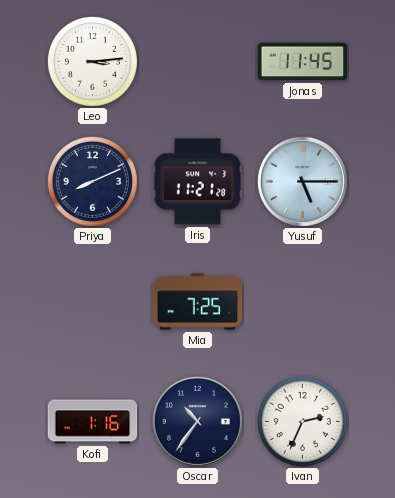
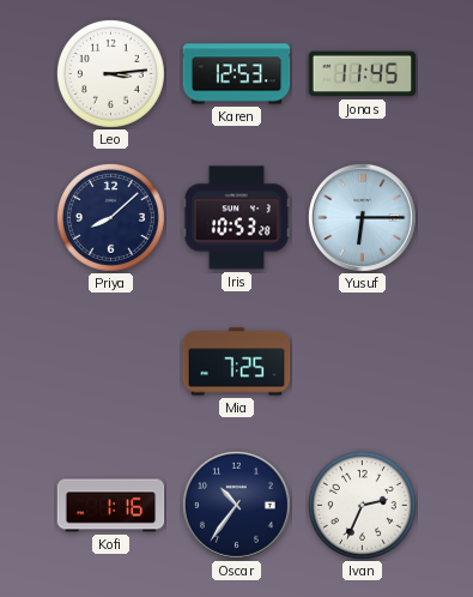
Karen: none -> 12:53
Priya: 8:11 -> 8:08
Iris: 11:21 -> 10:53
Yusuf: 5:15 -> 6:15
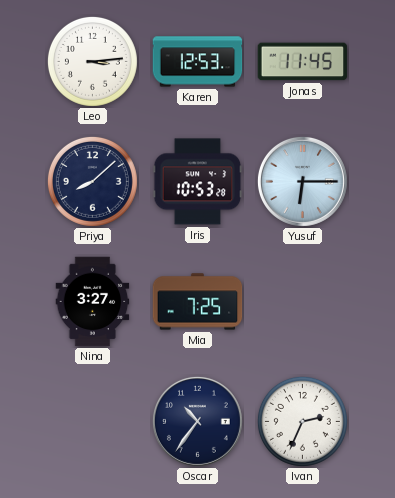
Nina: none -> 3:27
Kofi: 1:16 -> none
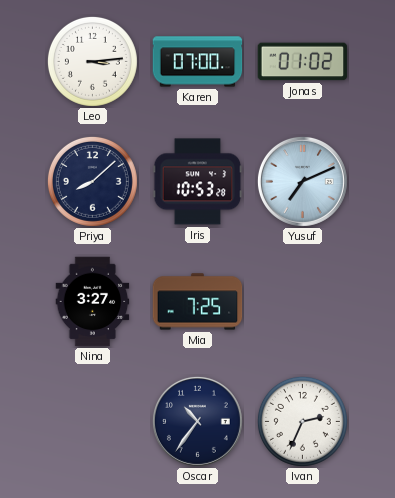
Karen: 12:53 -> 07:00
Jonas: 11:45 -> 01:02
Yusuf: 6:15 -> 7:11
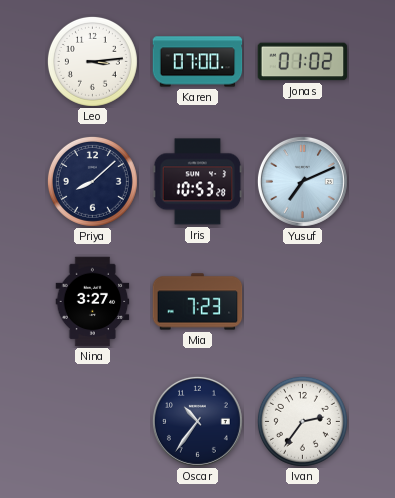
Mia: 7:25 -> 7:23
Ivan: 2:34 -> 2:36
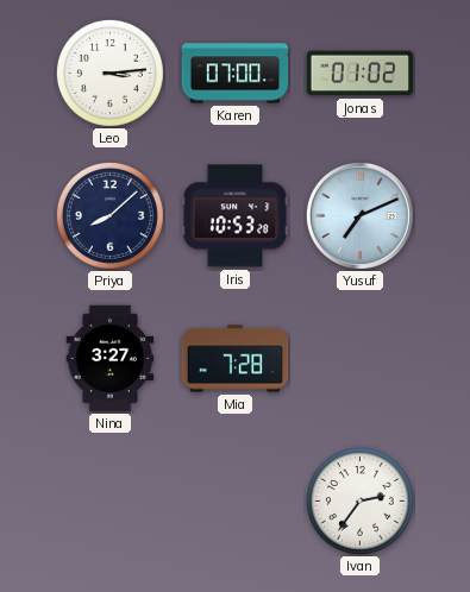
Mia: 7:23 -> 7:28
Oscar: 10:36 -> none
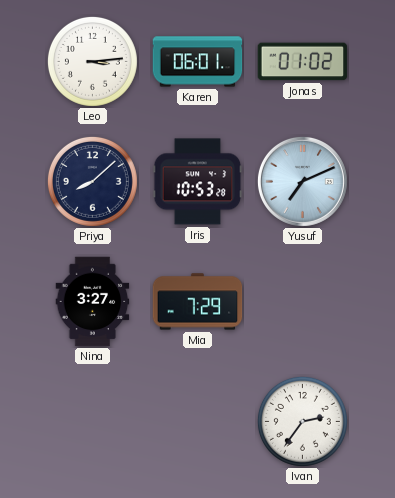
Karen: 07:00 -> 06:01
Mia: 7:28 -> 7:29
